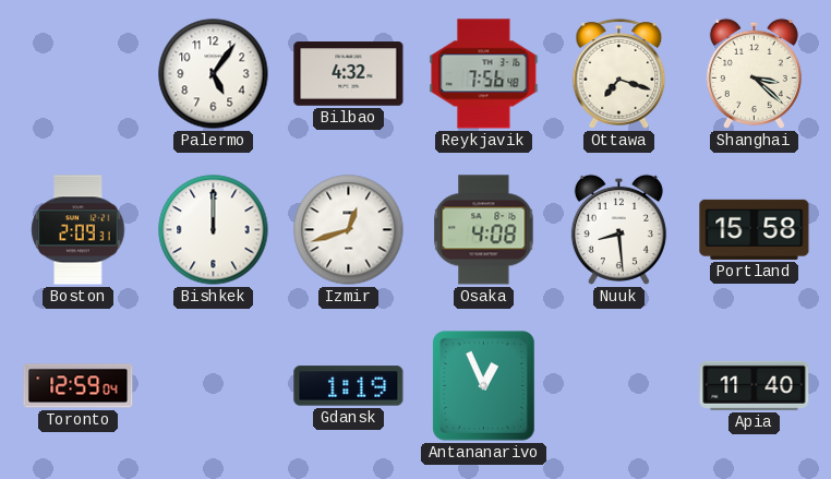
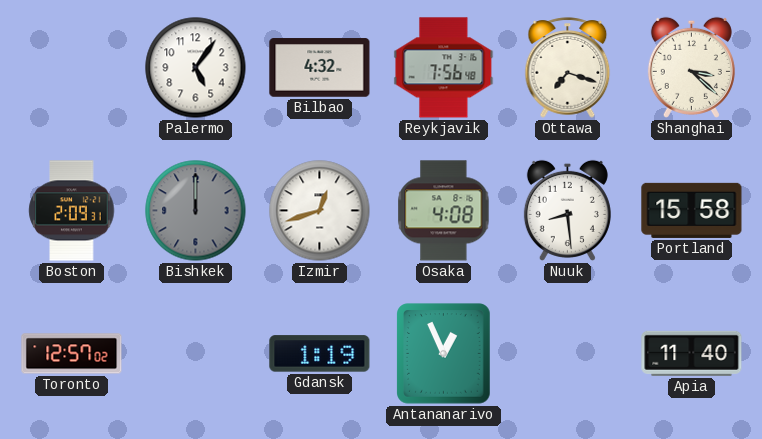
Bishkek dial: white -> grey
Toronto: 12:59 -> 12:57
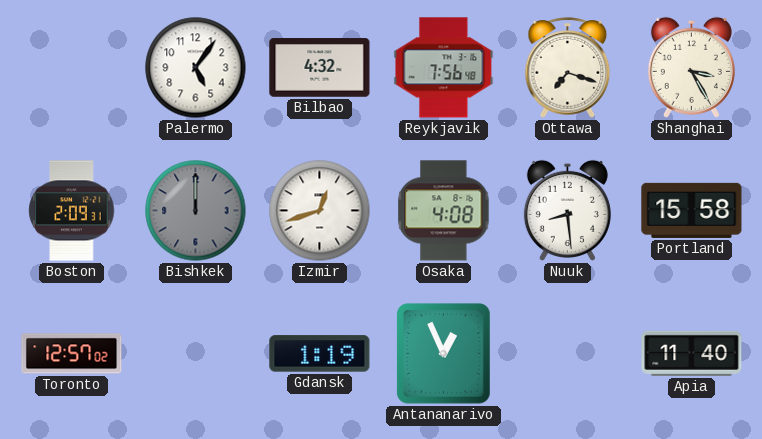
Shanghai: 3:22 -> 3:25
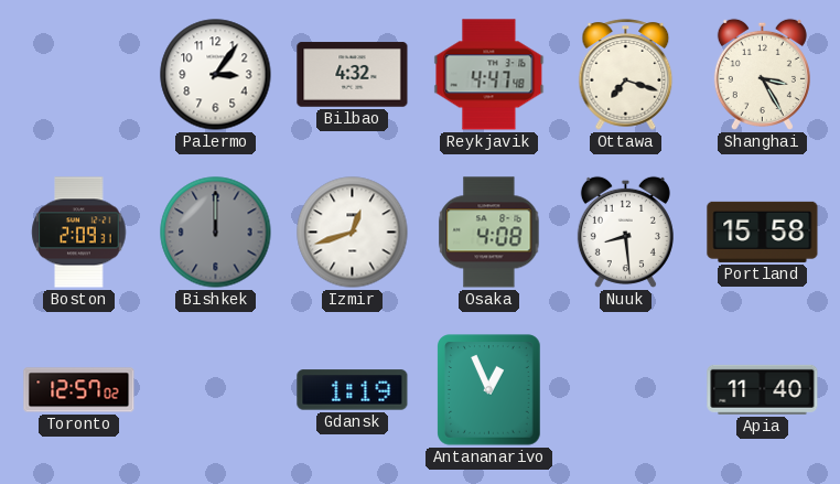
Palermo: 5:06 -> 3:06
Reykjavik: 7:56 -> 4:47
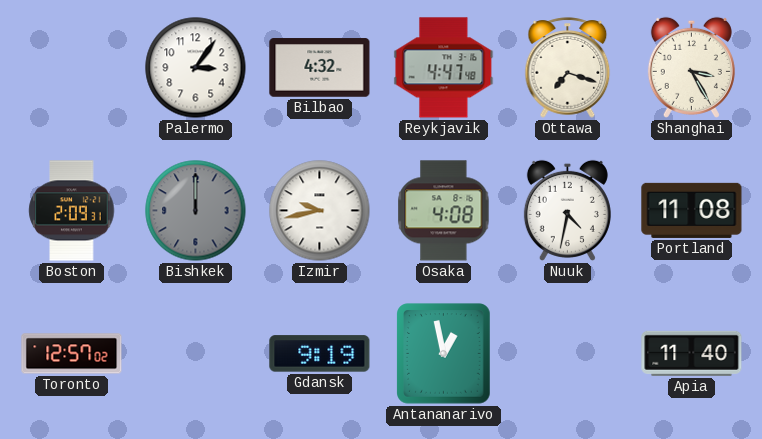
Izmir: 12:42 -> 9:43
Nuuk: 8:29 -> 4:32
Portland: 15:58 -> 11:08
Gdansk: 1:19 -> 9:19
Antananarivo: 12:56 -> 12:58
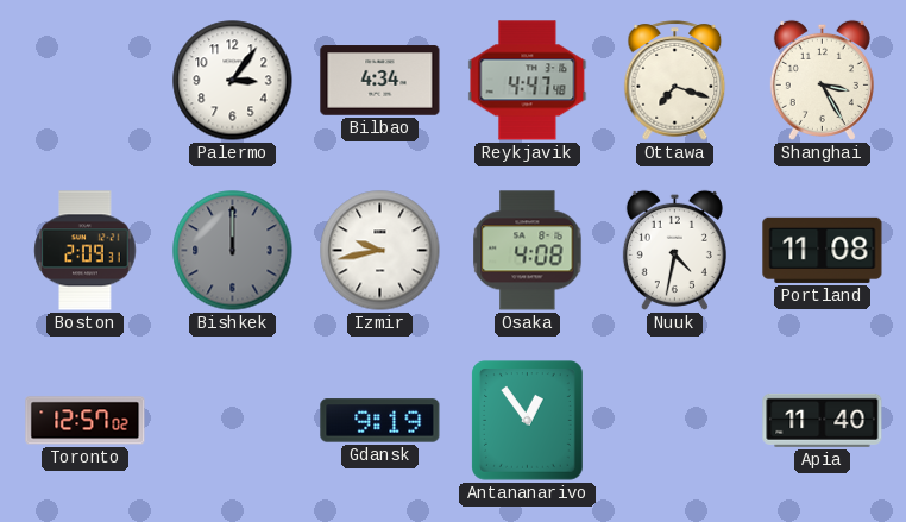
Bilbao: 4:32 -> 4:34
Antananarivo: 12:58 -> 12:54
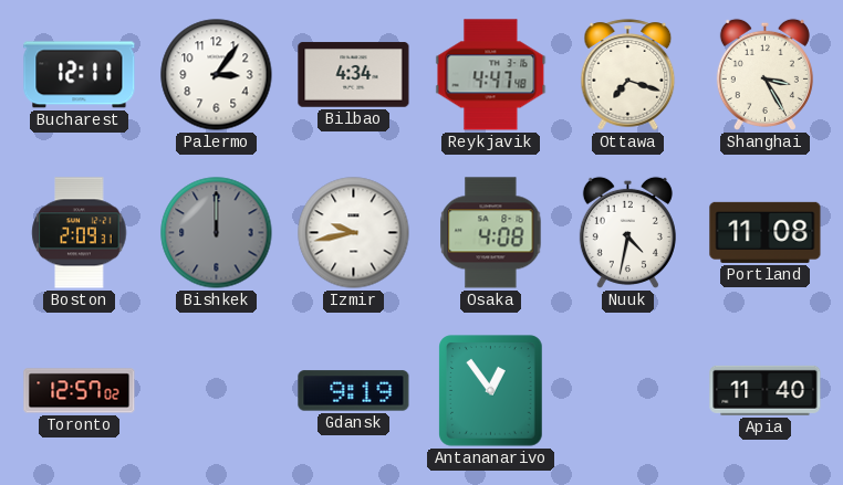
Bucharest: none -> 12:11
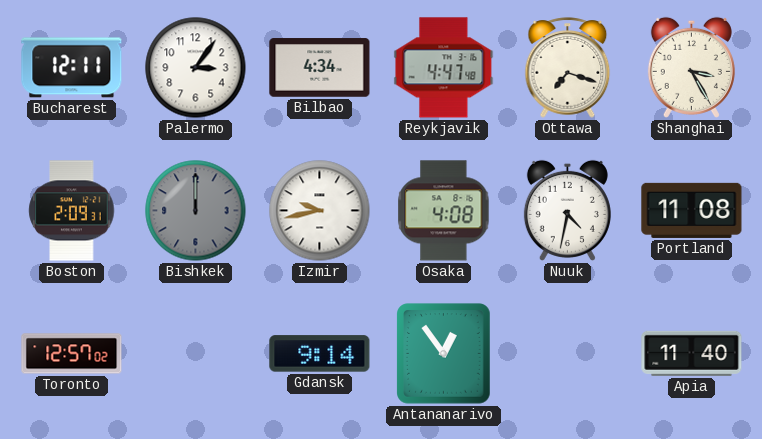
Gdansk: 9:19 -> 9:14
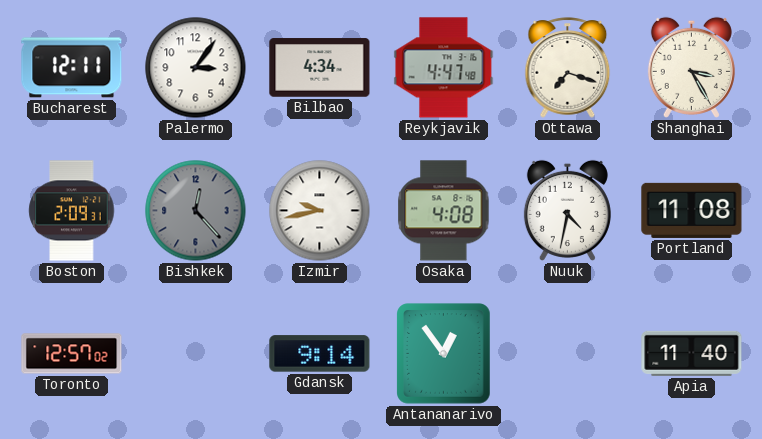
Bishkek: 12:00 -> 12:23
